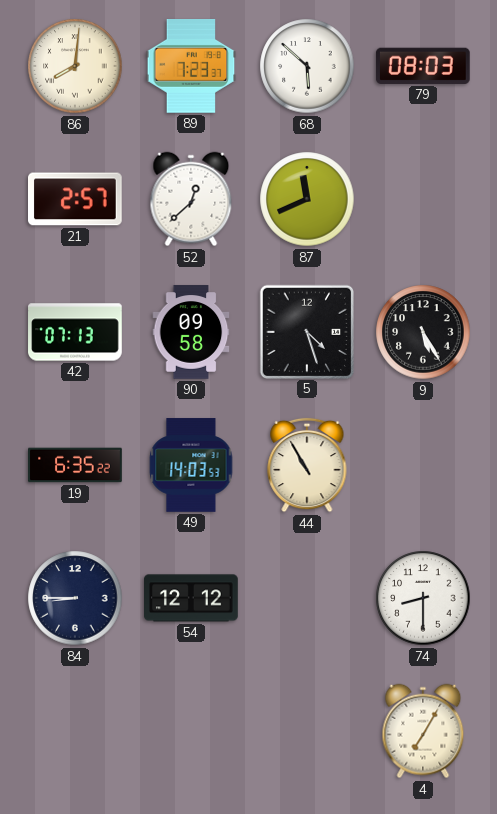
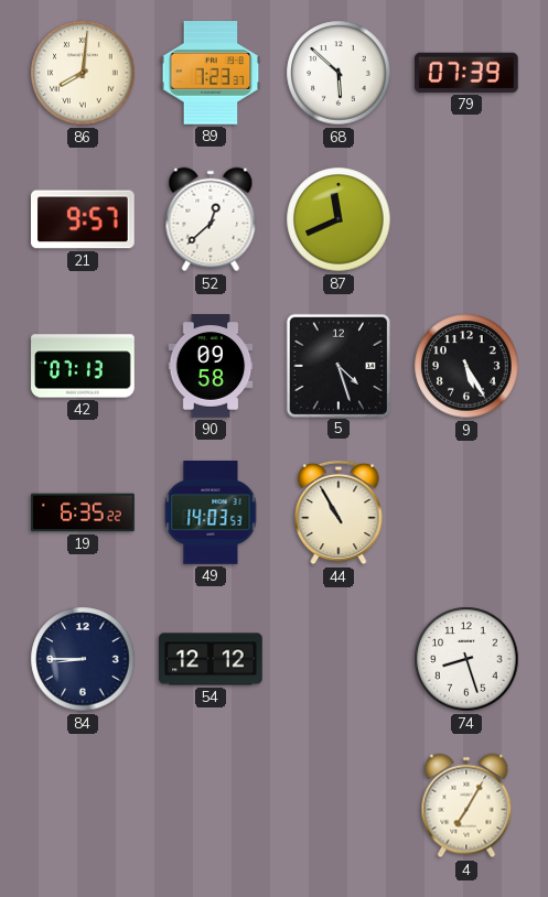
79: 08:03 -> 07:39
21: 2:57 -> 9:57
74: 8:30 -> 8:27
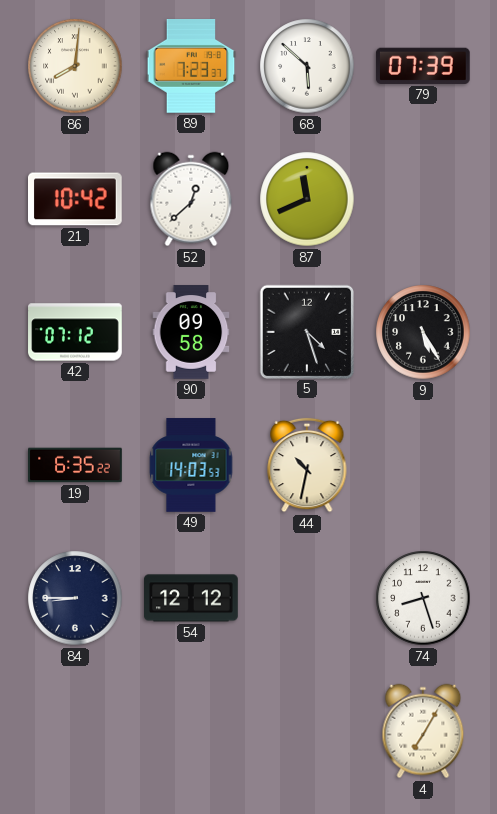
21: 9:57 -> 10:42
42: 07:13 -> 07:12
44: 10:55 -> 10:32
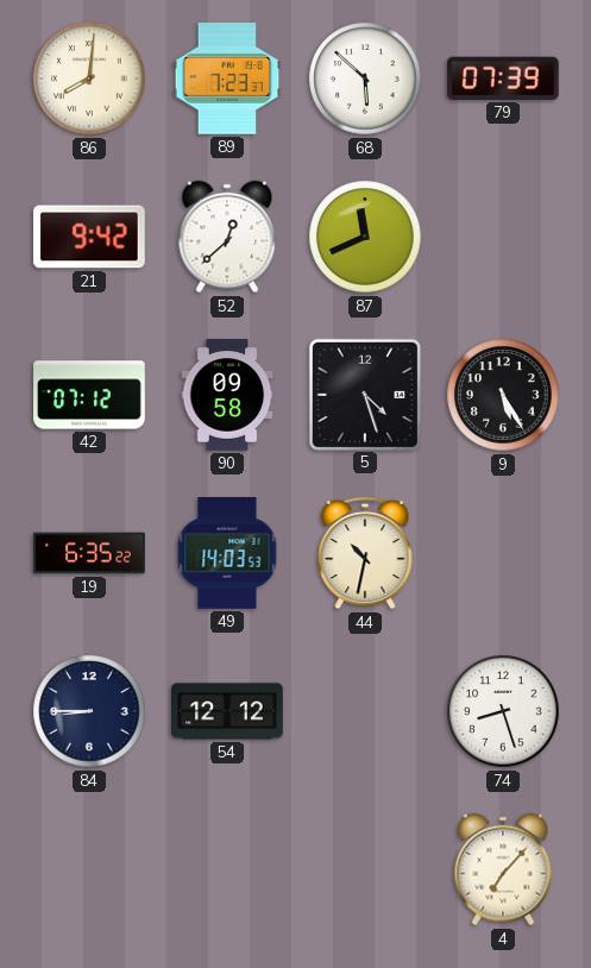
21: 10:42 -> 9:42
4: 7:05 -> 7:07
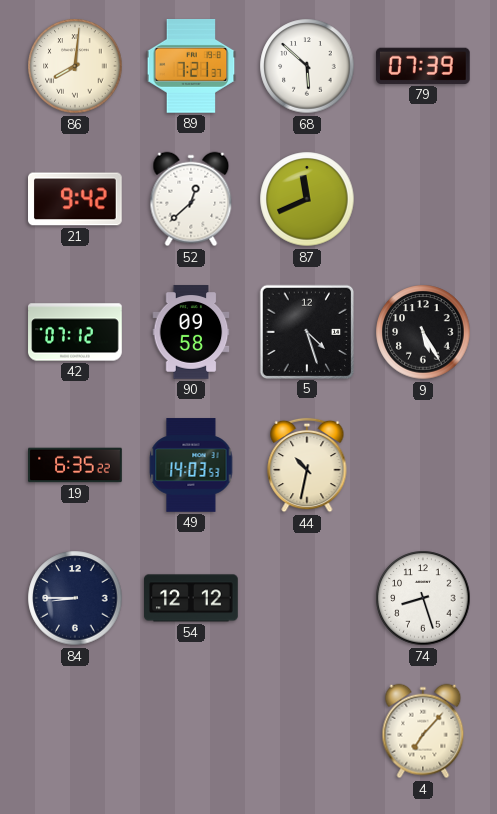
89: 7:23 -> 7:21
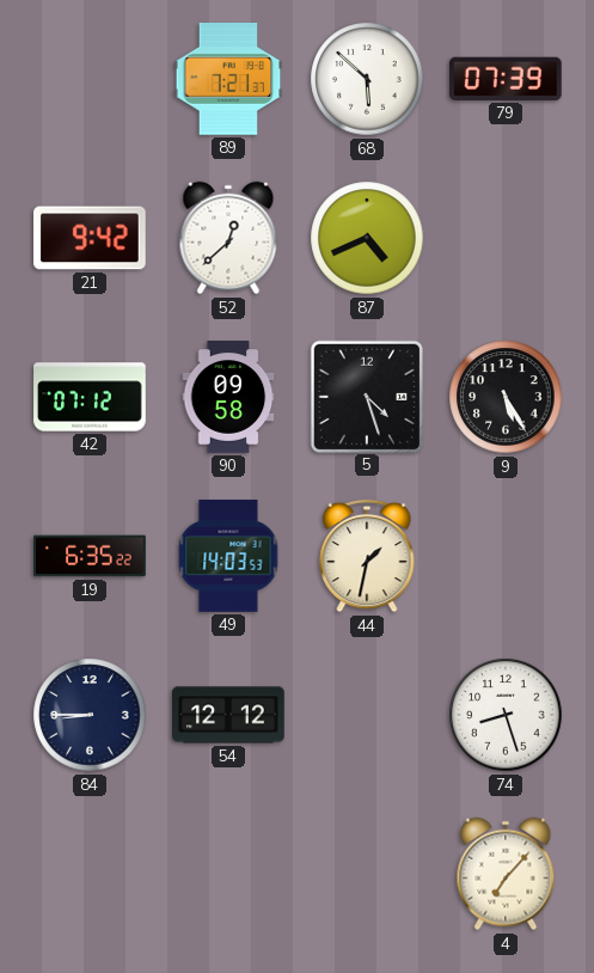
86: 8:01 -> none
87: 11:41 -> 4:41
44: 10:32 -> 1:32
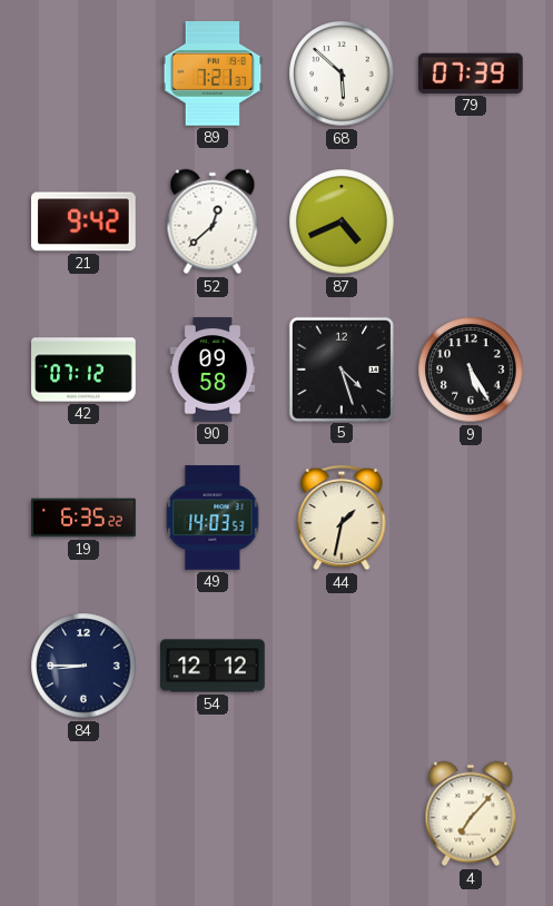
74: 8:27 -> none
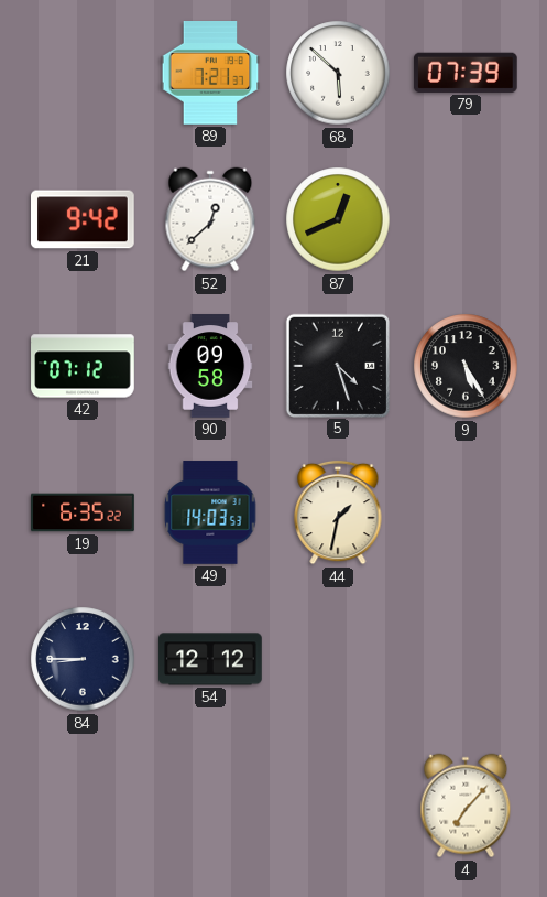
87: 4:41 -> 12:41
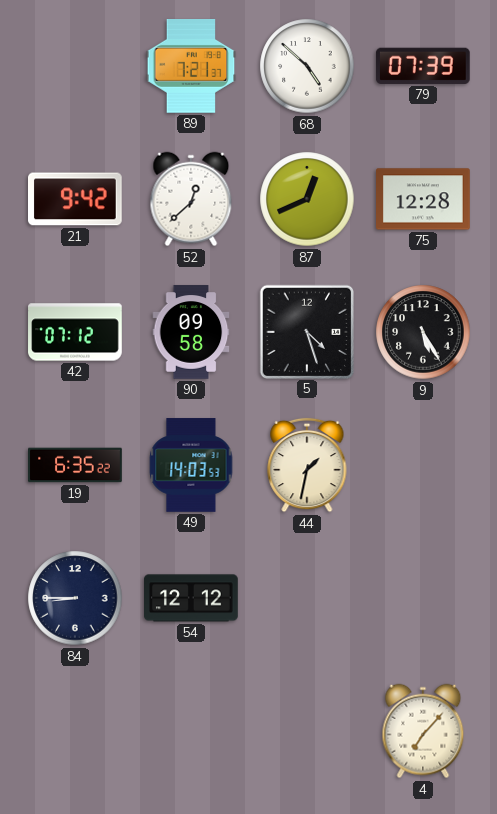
68: 5:52 -> 4:52
75: none -> 12:28
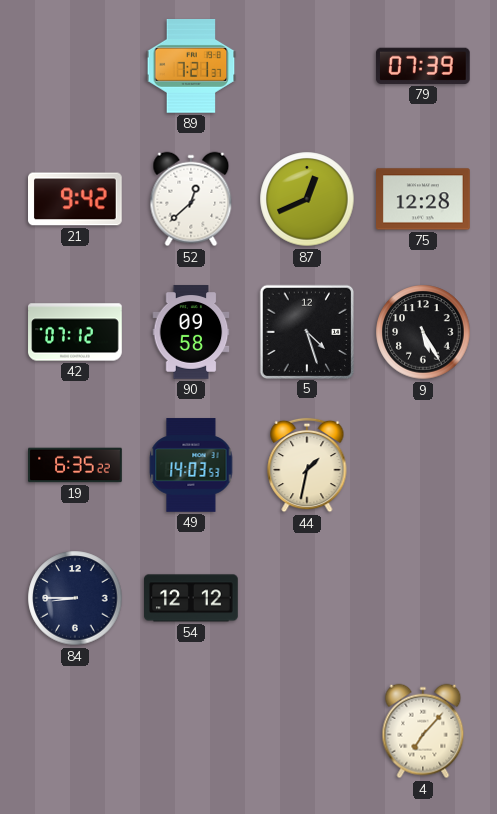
68: 4:52 -> none
